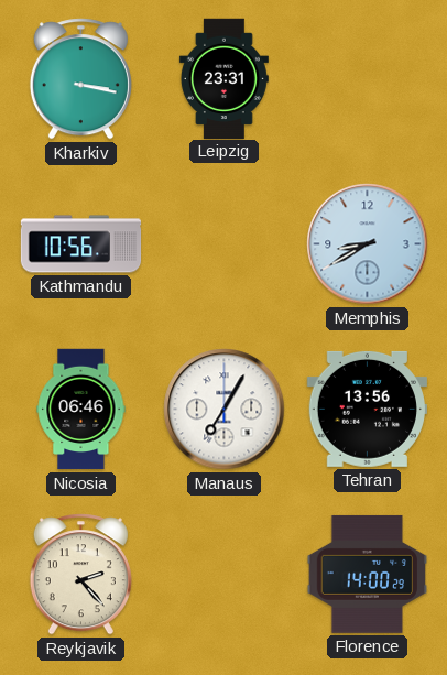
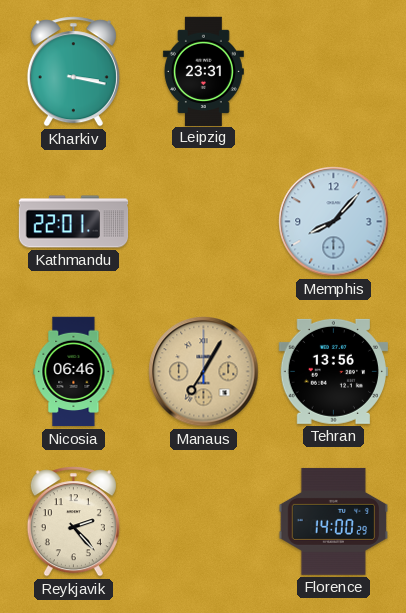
Kathmandu: 10:56 -> 22:01
Memphis: 8:40 -> 8:07
Manaus dial: white -> champagne
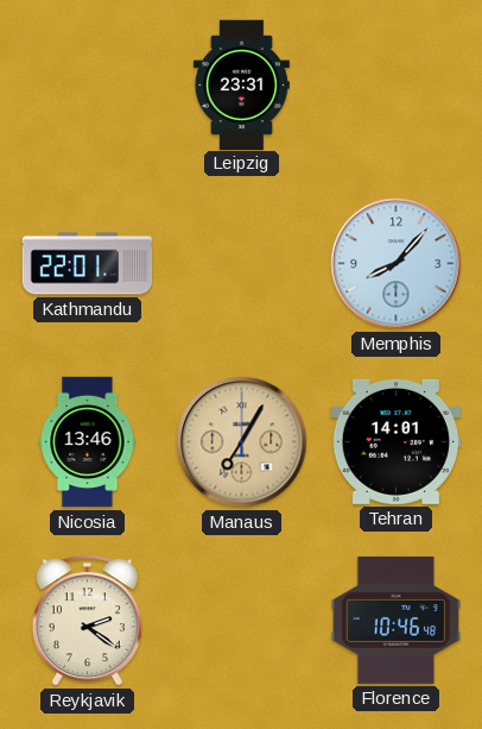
Kharkiv: 3:17 -> none
Nicosia: 06:46 -> 13:46
Tehran: 13:56 -> 14:01
Reykjavik: 2:23 -> 2:21
Florence: 14:00 -> 10:46
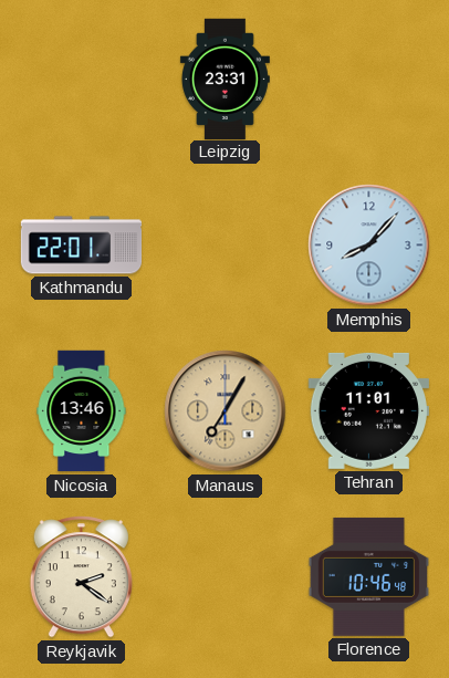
Tehran: 14:01 -> 11:01
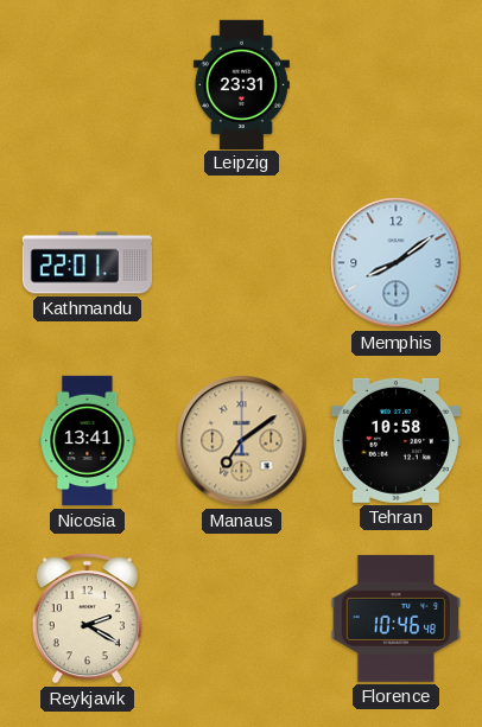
Memphis: 8:07 -> 8:09
Nicosia: 13:46 -> 13:41
Manaus: 7:05 -> 7:09
Tehran: 11:01 -> 10:58
Reykjavik: 2:21 -> 2:20
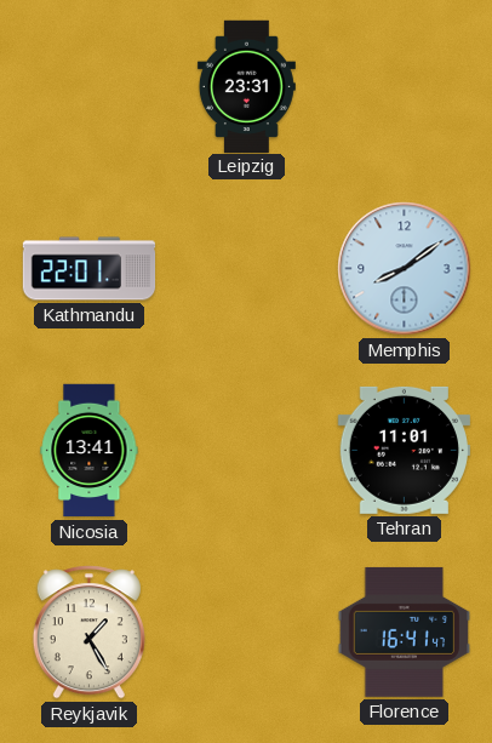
Manaus: 7:09 -> none
Tehran: 10:58 -> 11:01
Reykjavik: 2:20 -> 1:25
Florence: 10:46 -> 16:41
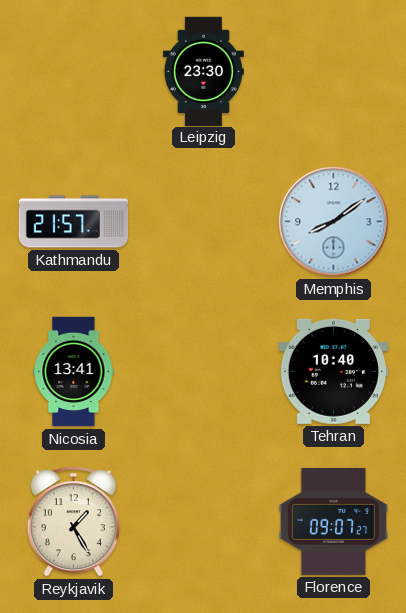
Leipzig: 23:31 -> 23:30
Kathmandu: 22:01 -> 21:57
Tehran: 11:01 -> 10:40
Florence: 16:41 -> 09:07
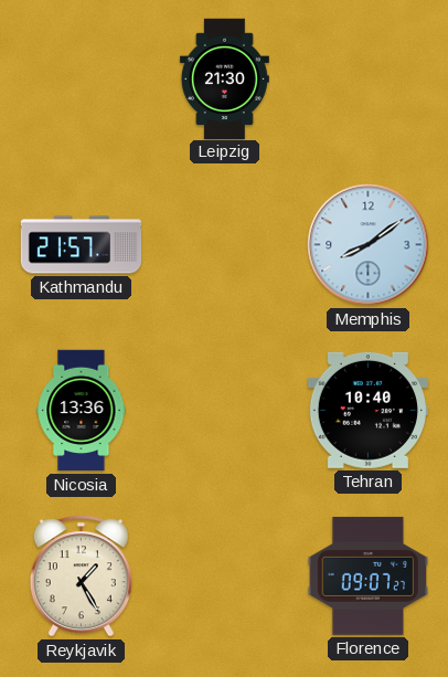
Leipzig: 23:30 -> 21:30
Nicosia: 13:41 -> 13:36
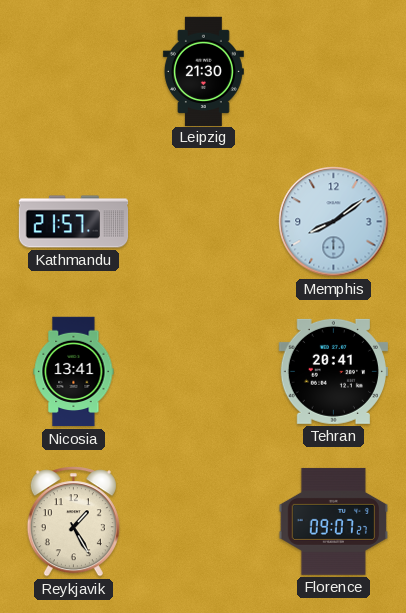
Nicosia: 13:36 -> 13:41
Tehran: 10:40 -> 20:41
